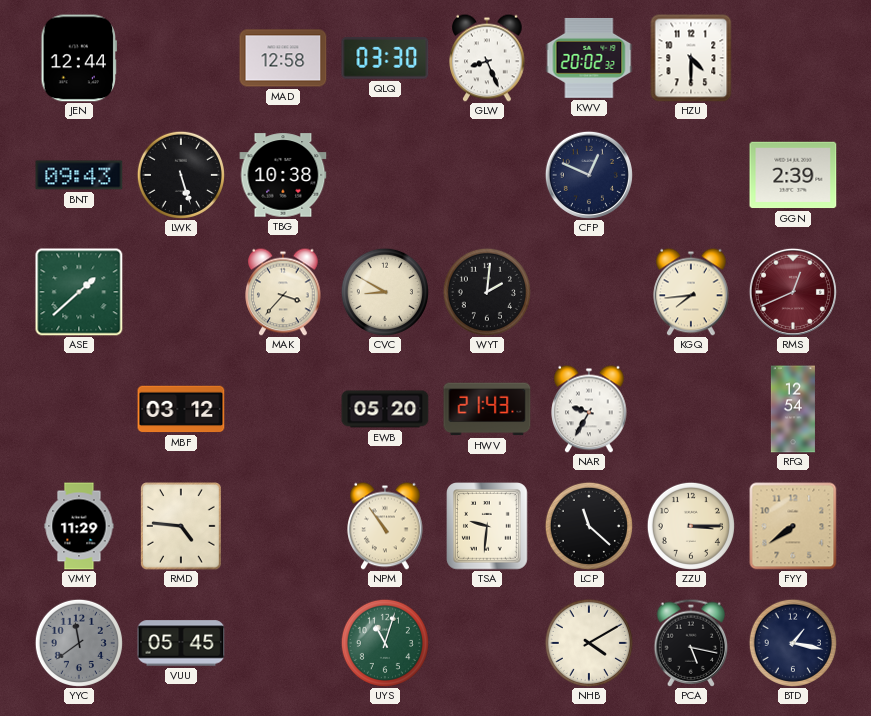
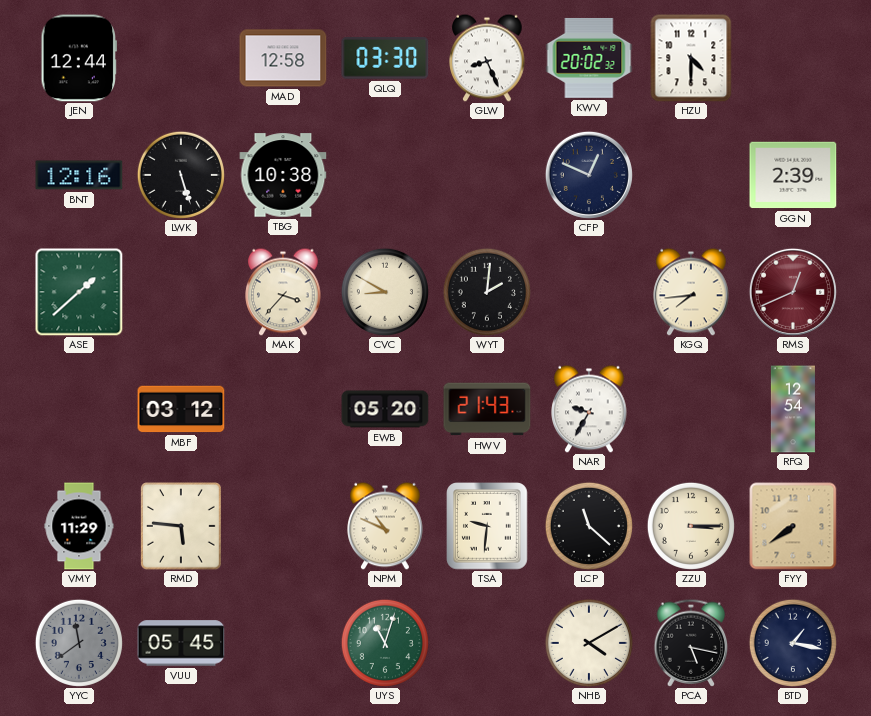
BNT: 09:43 -> 12:16
RMD: 4:46 -> 5:46
NPM: 10:54 -> 10:49
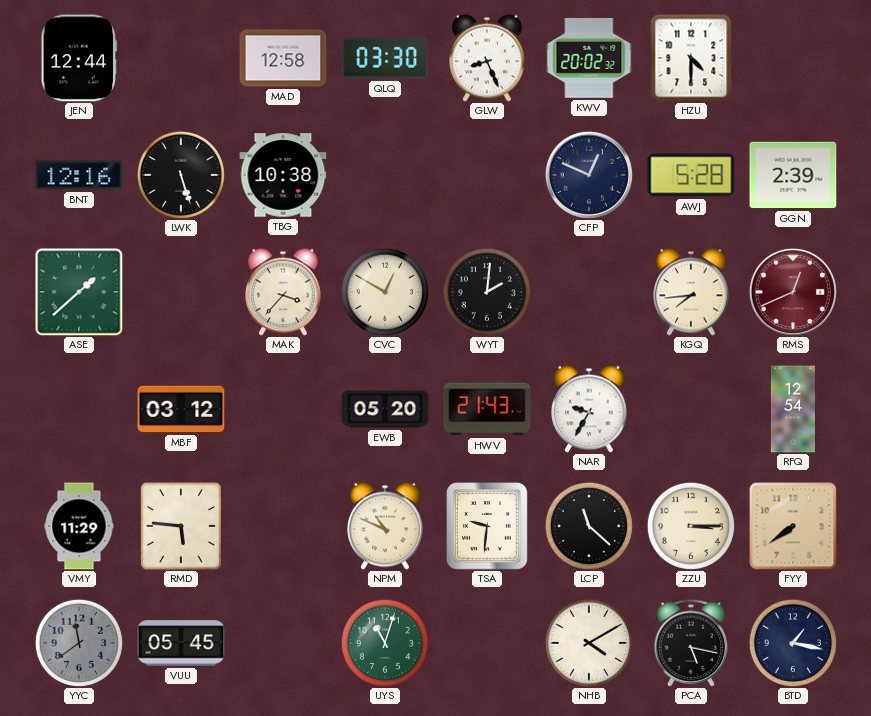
AWJ: none -> 5:28
CVC: 8:50 -> 12:50
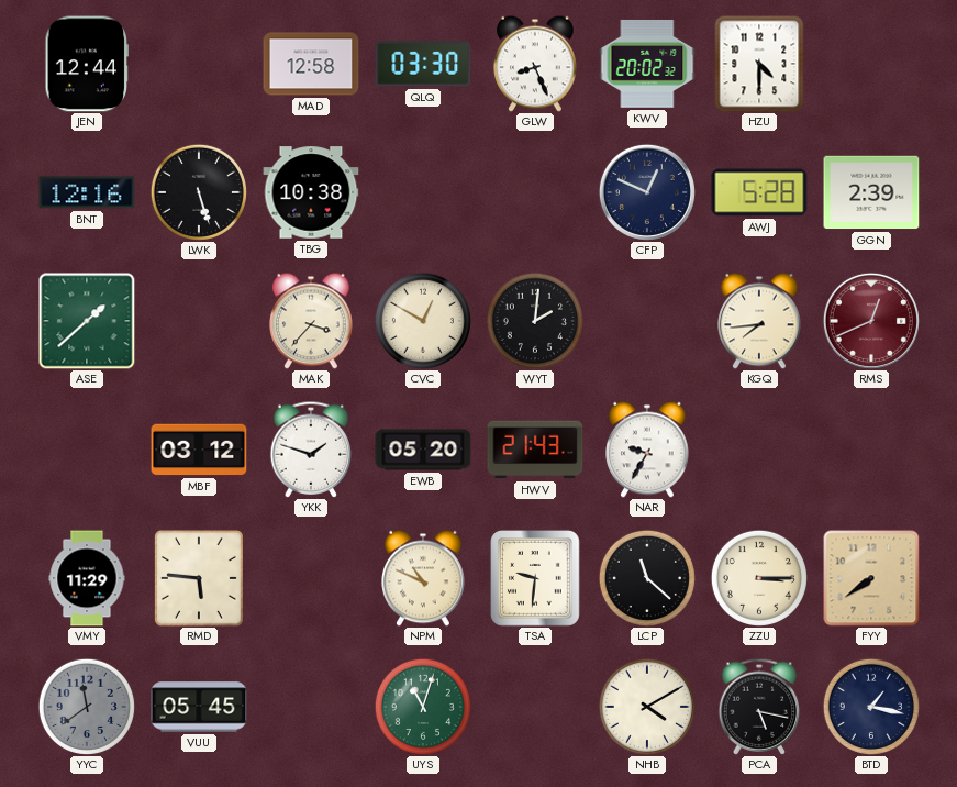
YKK: none -> 1:48
RFQ: 12:54 -> none
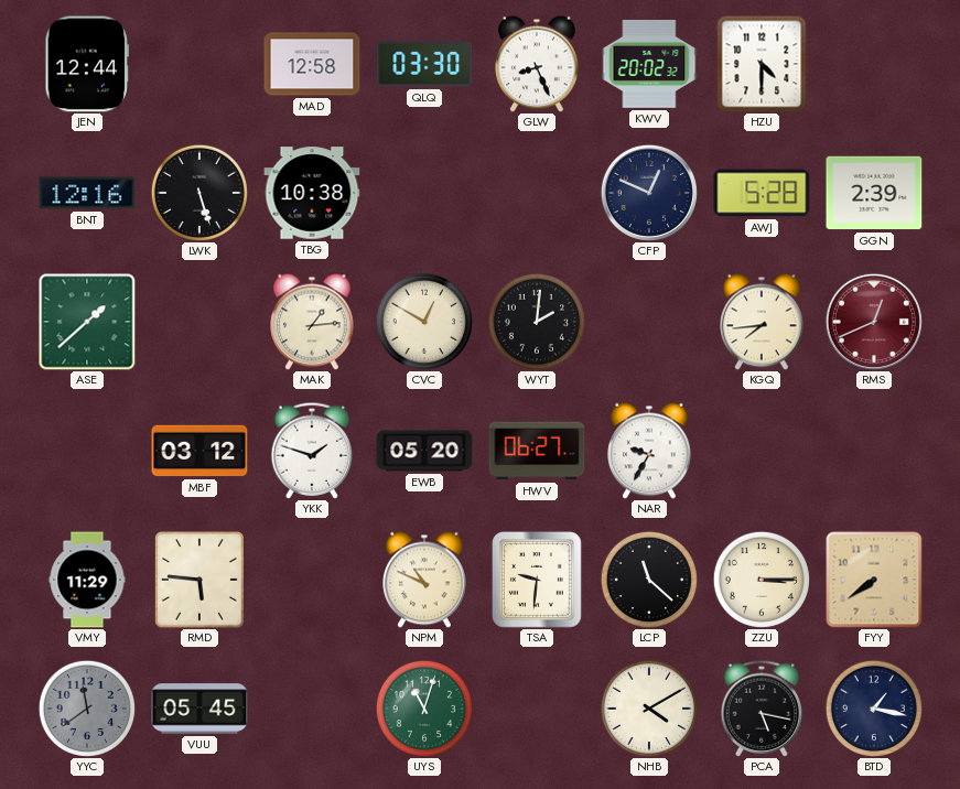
MAK: 3:37 -> 1:14
HWV: 21:43 -> 06:27
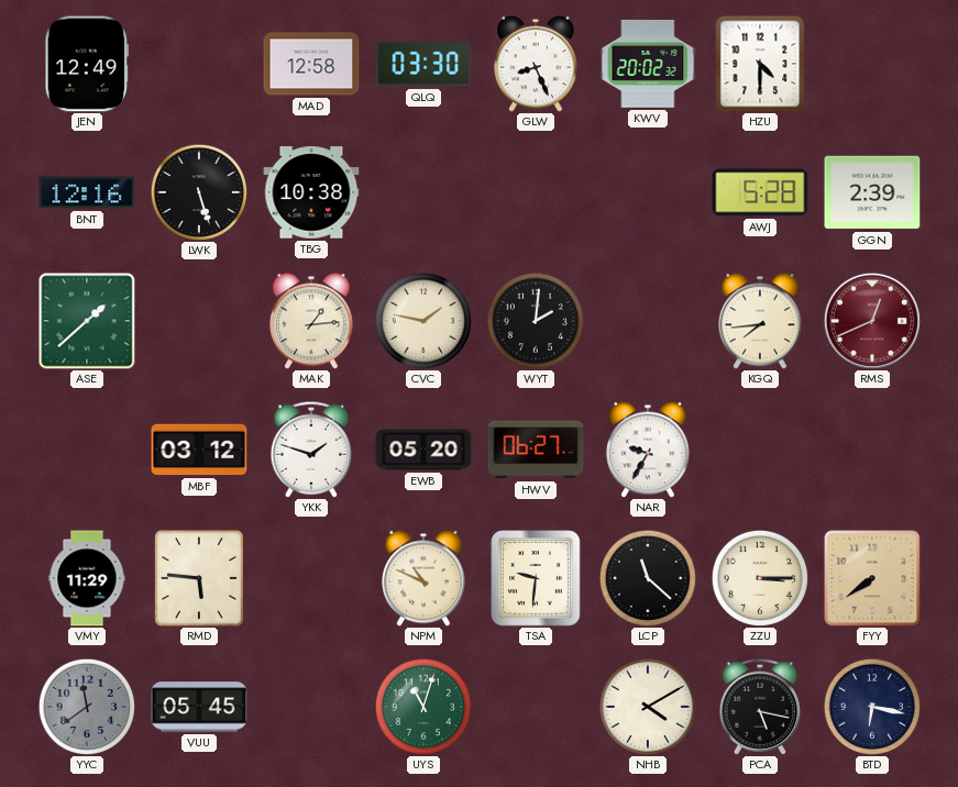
JEN: 12:44 -> 12:49
CFP: 12:49 -> none
CVC: 12:50 -> 1:47
BTD: 1:17 -> 6:17
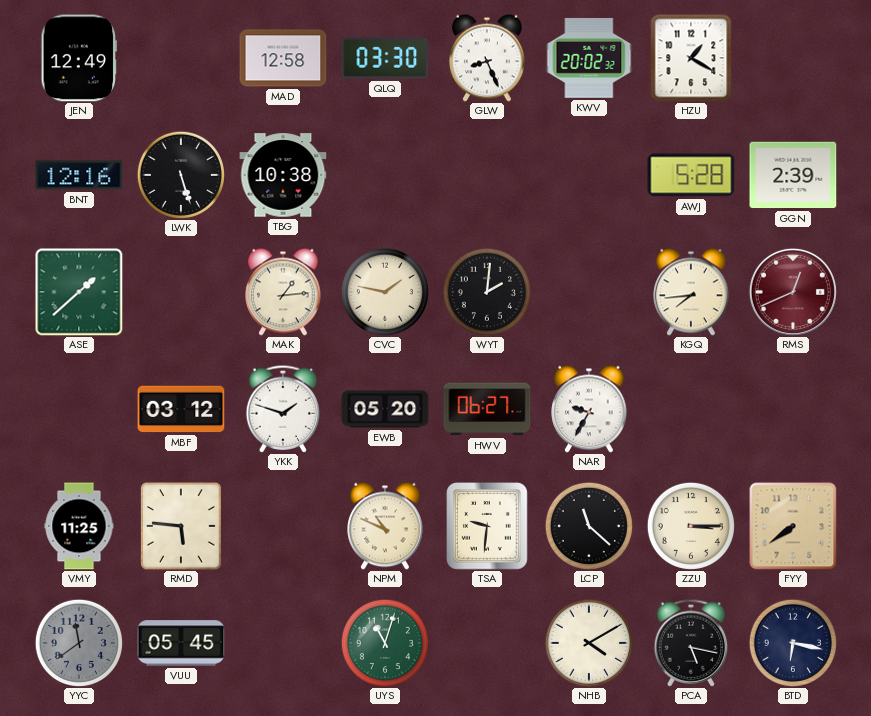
HZU: 4:30 -> 1:20
VMY: 11:29 -> 11:25
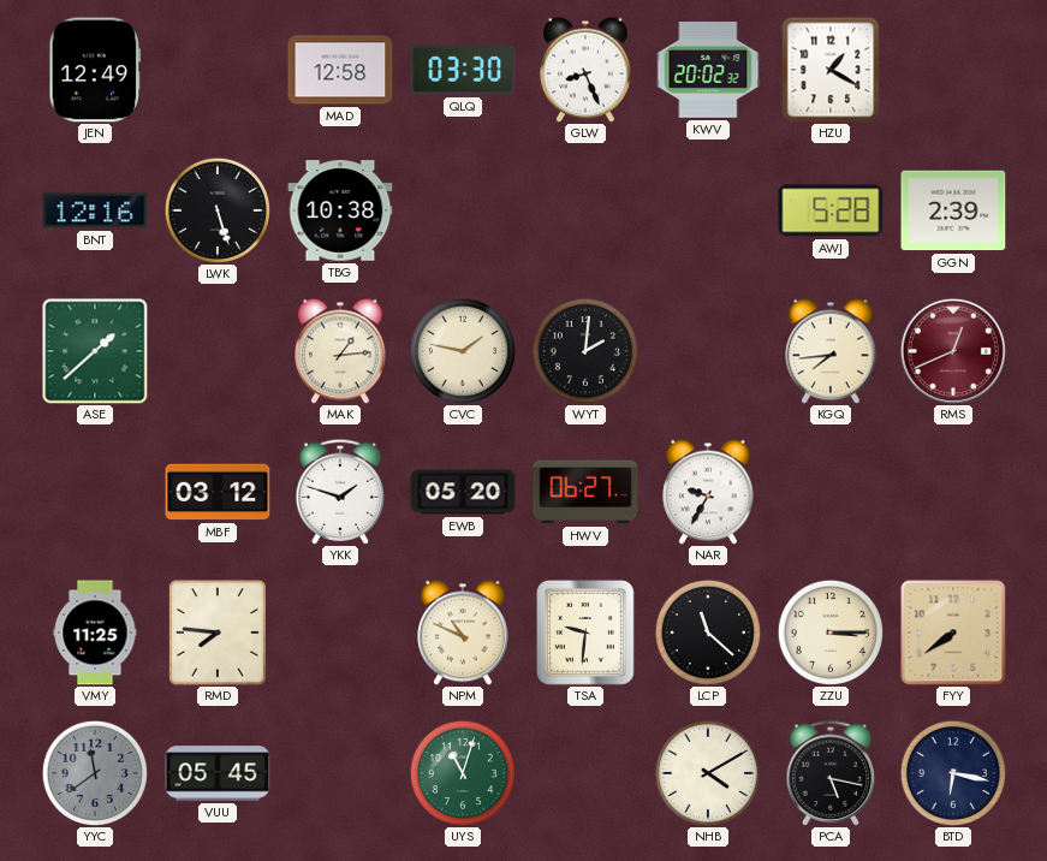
RMD: 5:46 -> 7:46
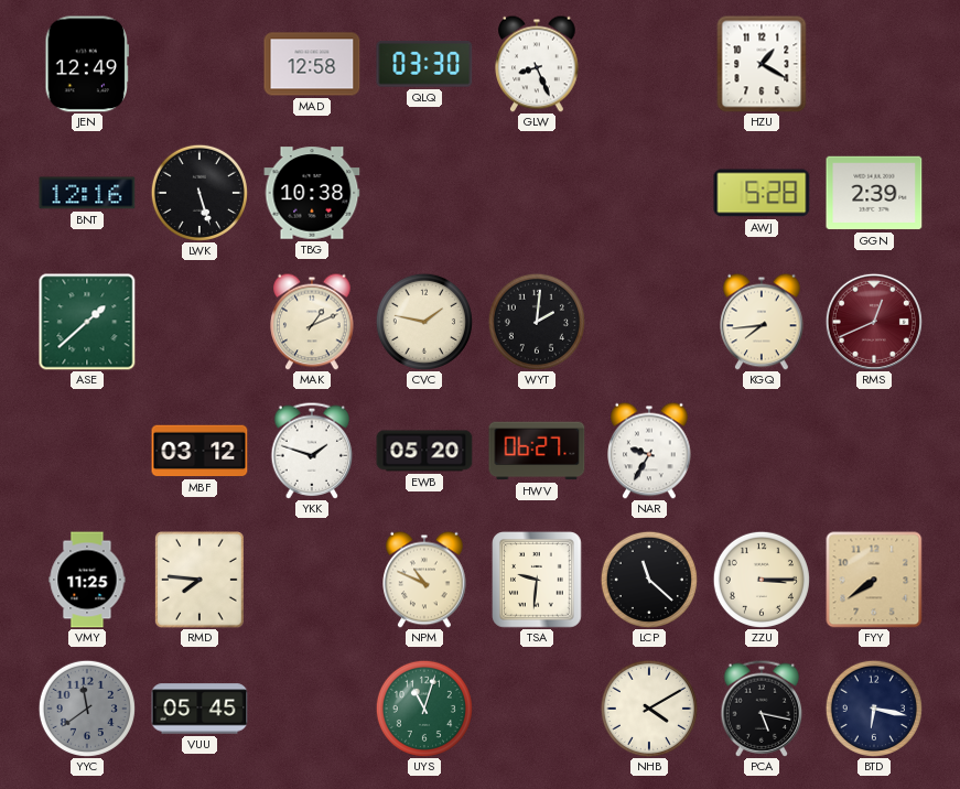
KWV: 20:02 -> none
MAK: 1:14 -> 1:11
